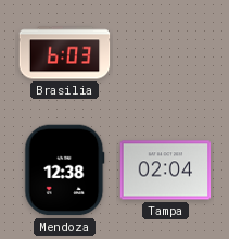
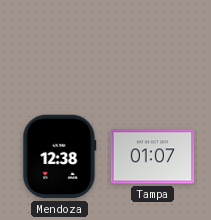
Brasilia: 6:03 -> none
Tampa: 02:04 -> 01:07
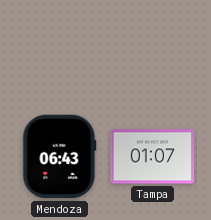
Mendoza: 12:38 -> 06:43
